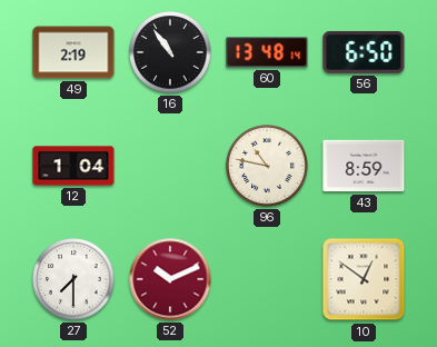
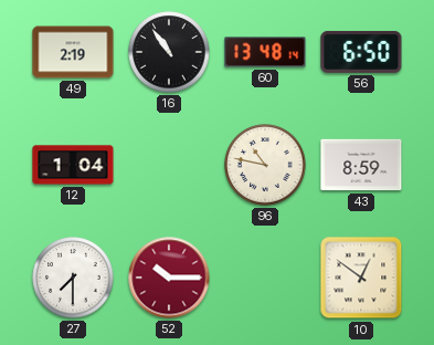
52: 10:11 -> 10:15
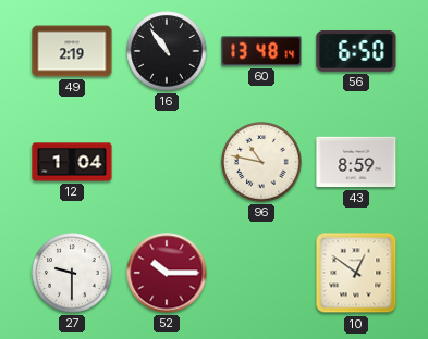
27: 7:30 -> 9:30
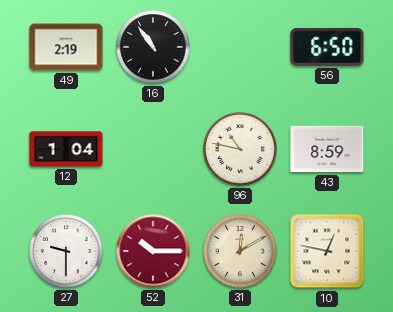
60: 13:48 -> none
31: none -> 12:10
10: 12:51 -> 12:47
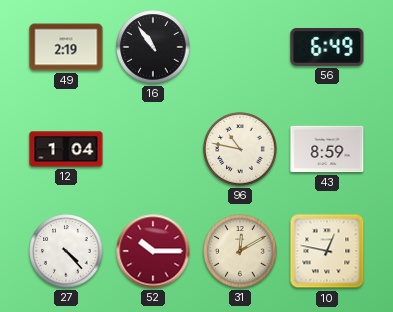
56: 6:50 -> 6:49
27: 9:30 -> 4:23
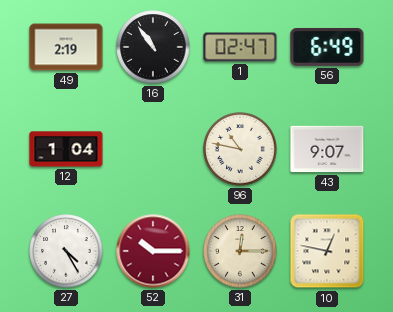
1: none -> 02:47
43: 8:59 -> 9:07
27: 4:23 -> 4:25
31: 12:10 -> 12:15
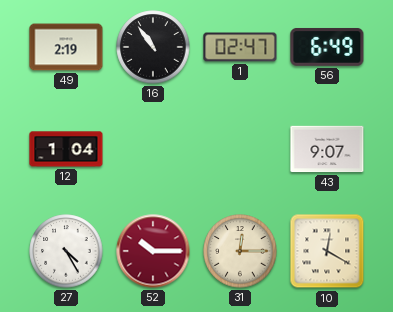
96: 10:47 -> none
10: 12:47 -> 12:20
